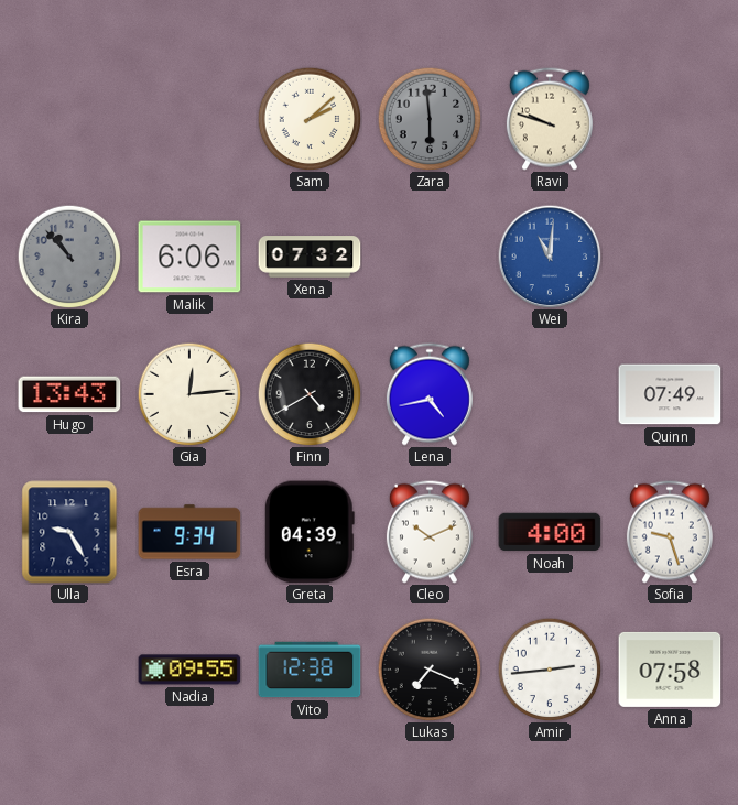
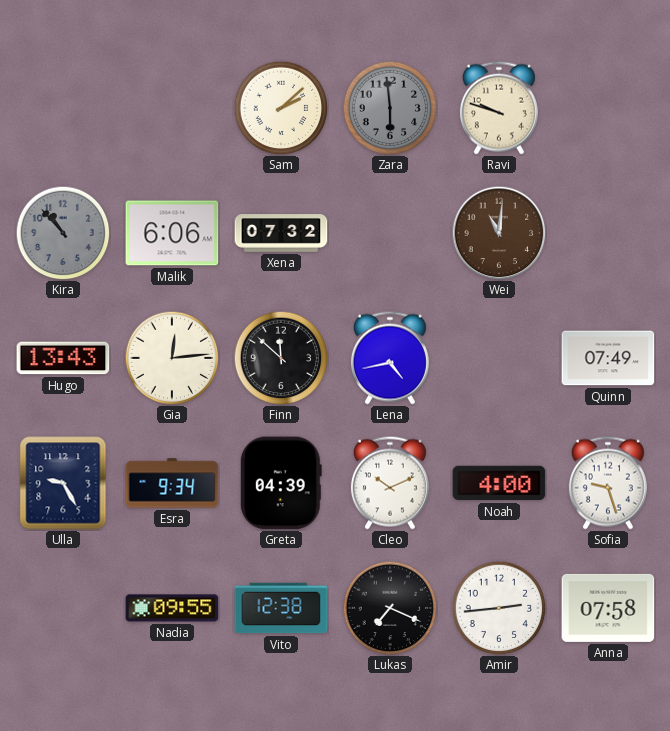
Wei dial: blue -> brown
Finn: 4:40 -> 11:52
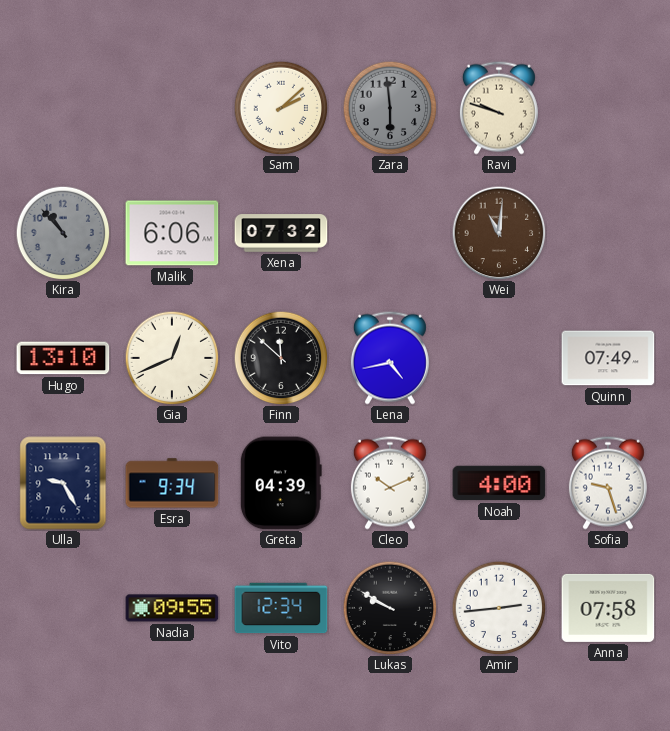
Hugo: 13:43 -> 13:10
Gia: 12:14 -> 12:41
Vito: 12:38 -> 12:34
Lukas: 7:19 -> 9:50
